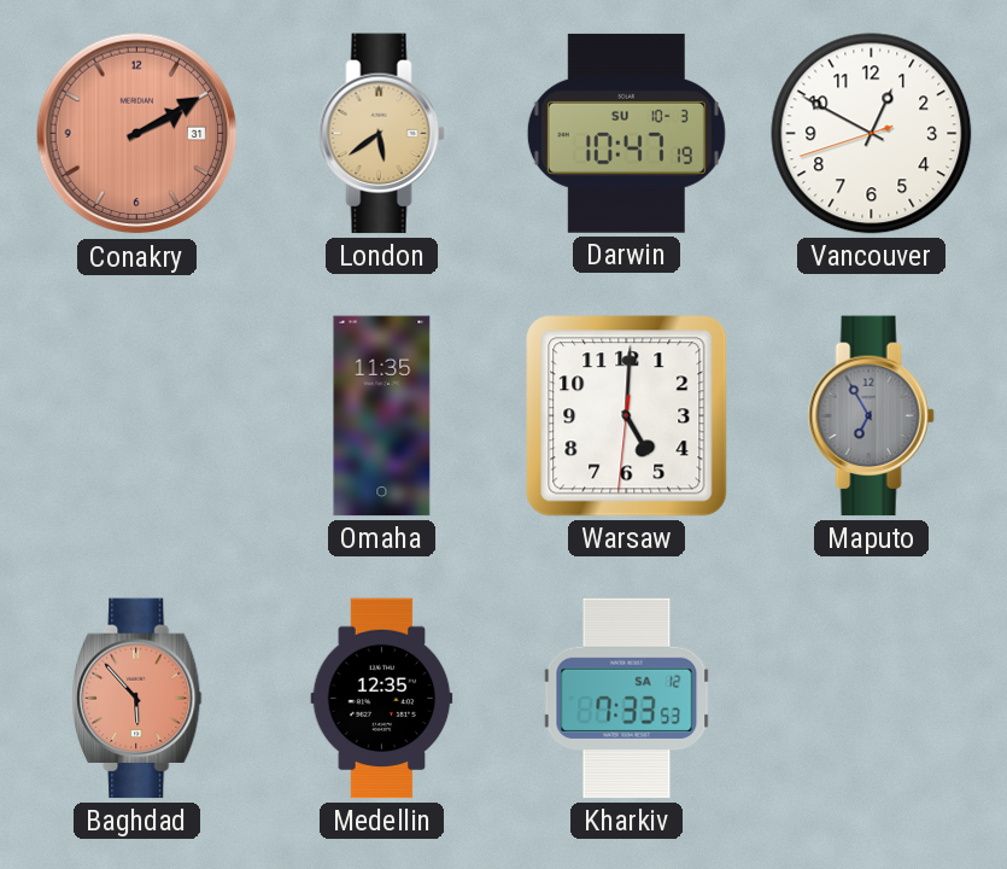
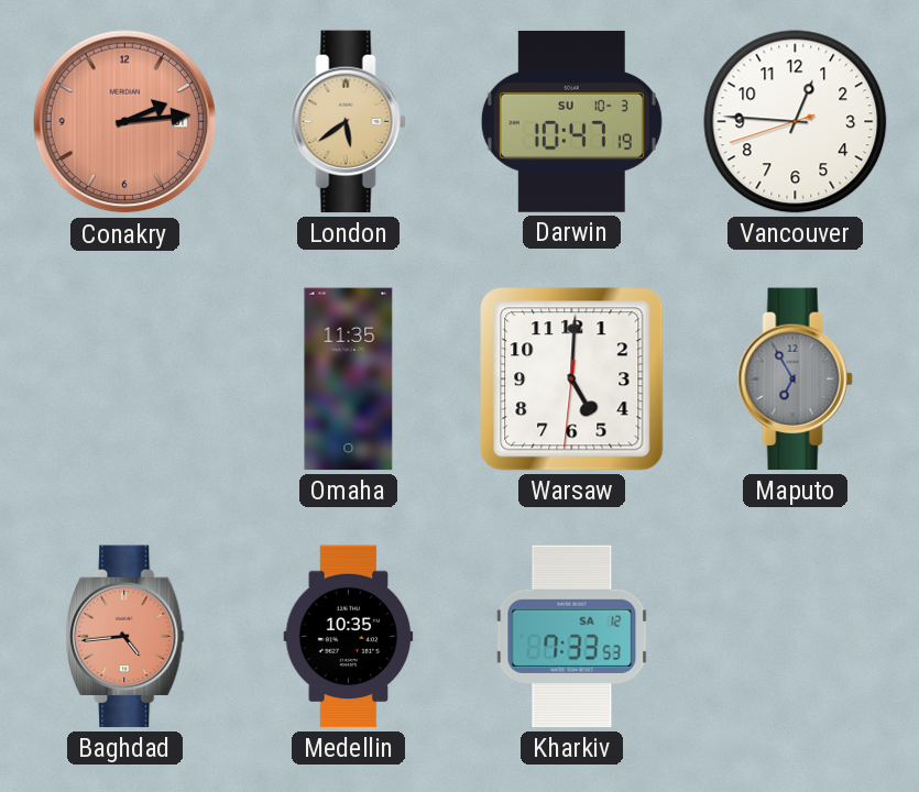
Conakry: 2:10 -> 2:14
Vancouver: 12:49 -> 12:45
Baghdad: 5:53 -> 4:44
Medellin: 12:35 -> 10:35
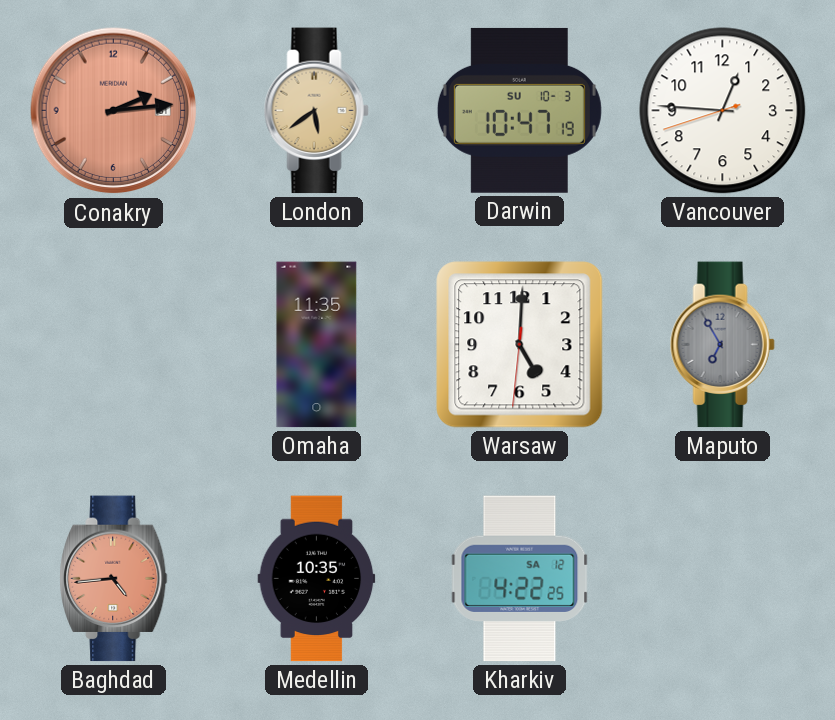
Kharkiv: 7:33 -> 4:22
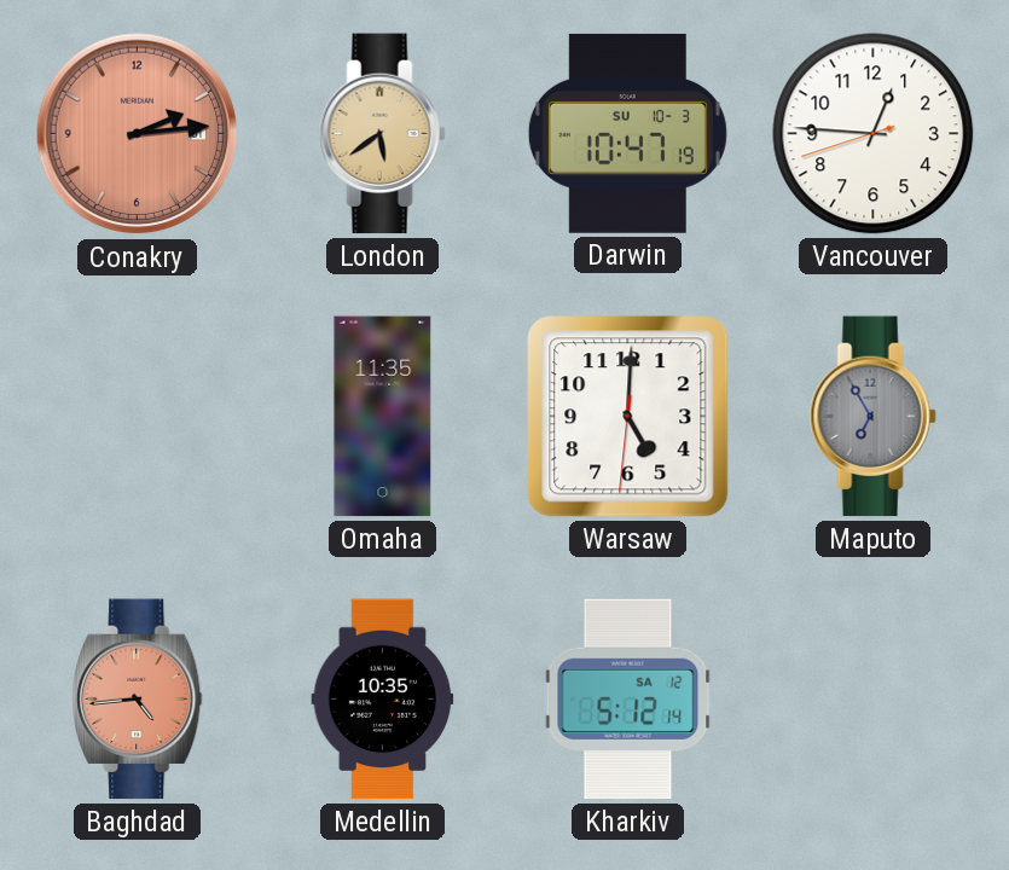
Kharkiv: 4:22 -> 5:12
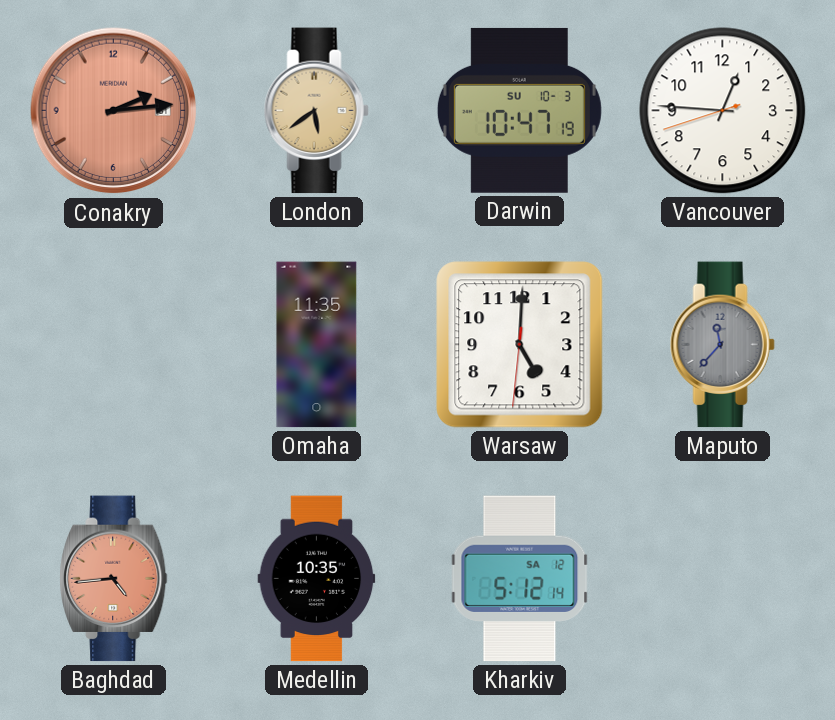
Maputo: 6:55 -> 11:37
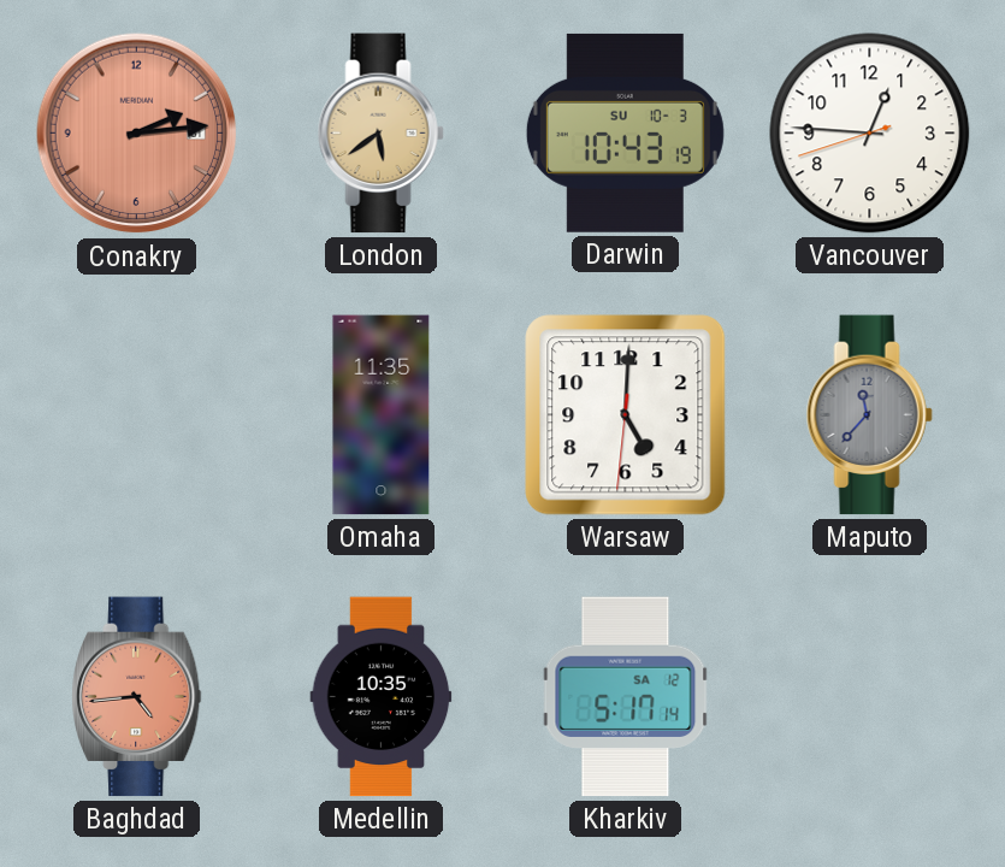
Darwin: 10:47 -> 10:43
Kharkiv: 5:12 -> 5:17
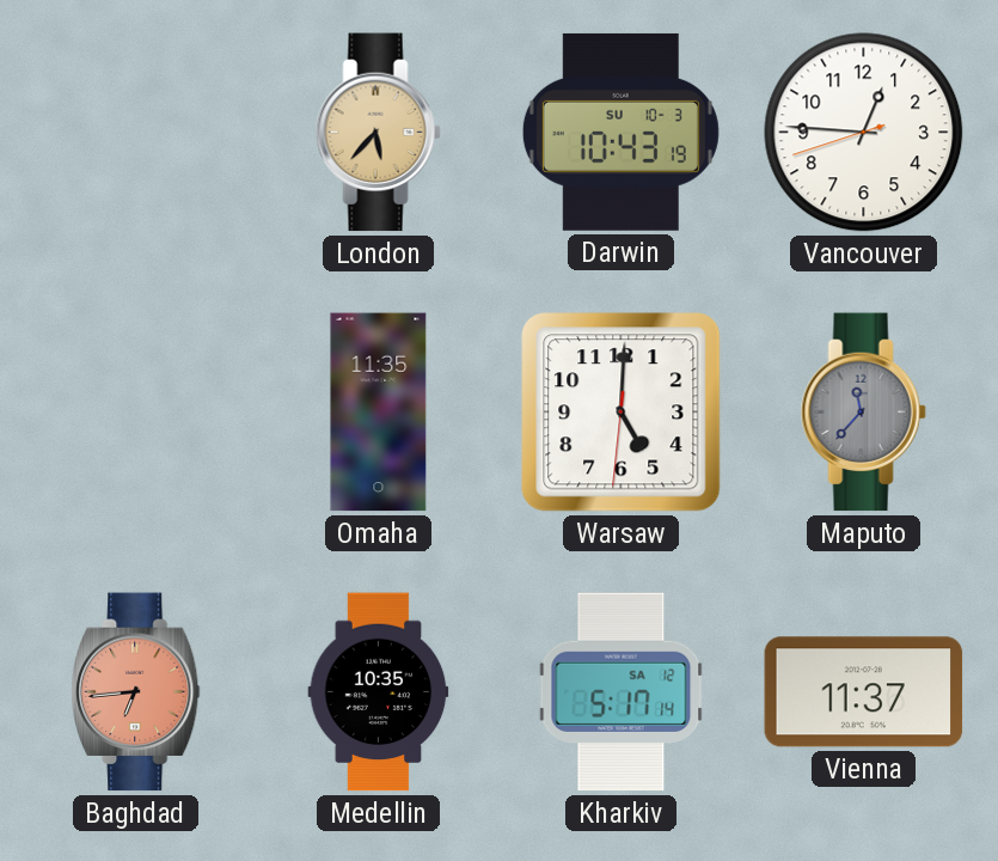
Conakry: 2:14 -> none
London: 5:39 -> 5:37
Baghdad: 4:44 -> 6:44
Vienna: none -> 11:37
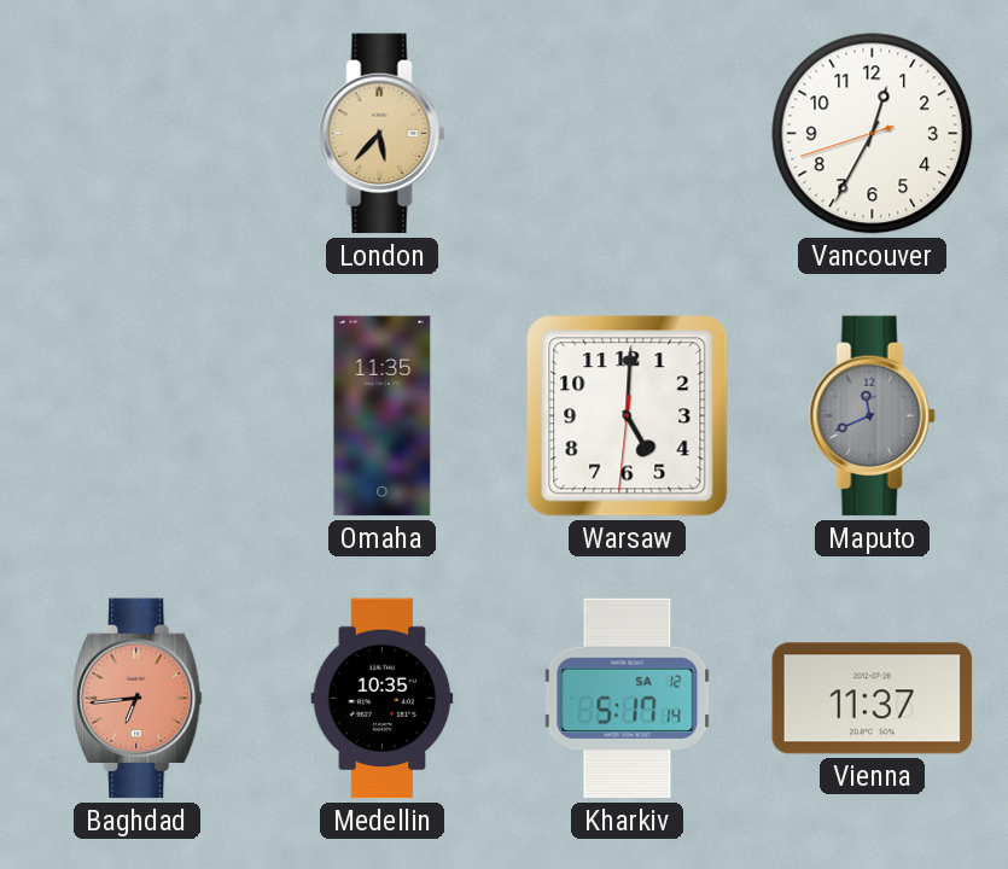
Darwin: 10:43 -> none
Vancouver: 12:45 -> 12:34
Maputo: 11:37 -> 11:41
